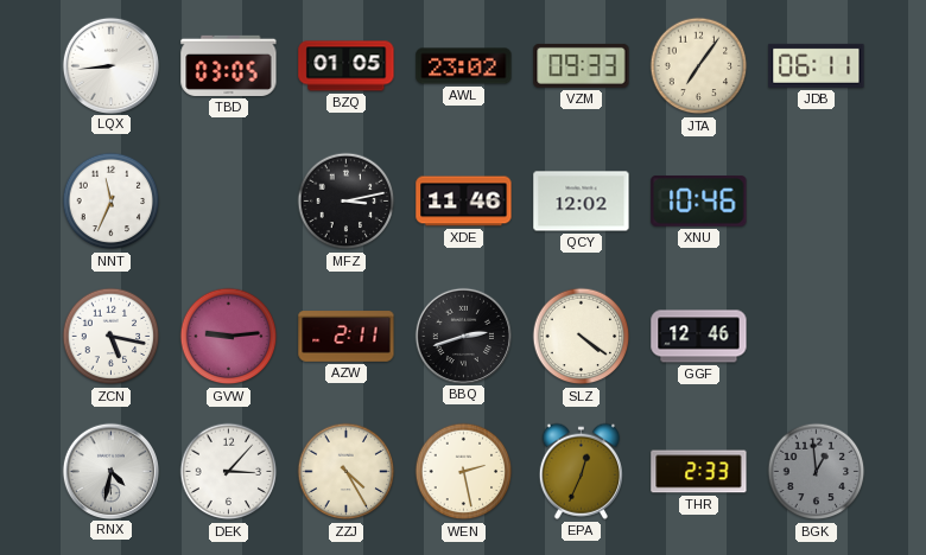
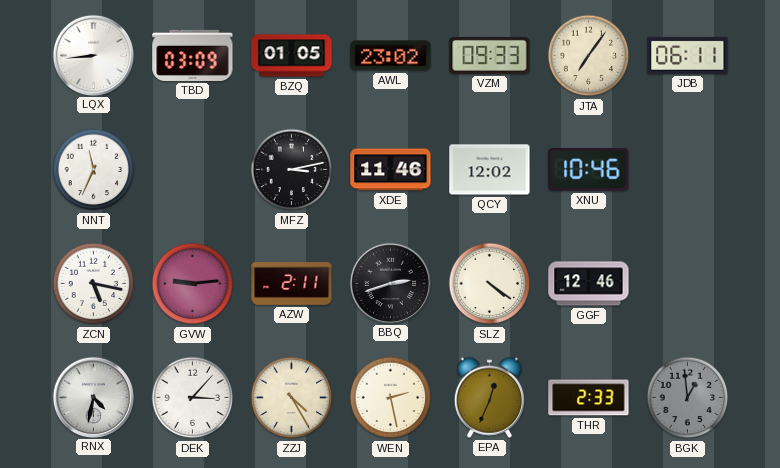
TBD: 03:05 -> 03:09
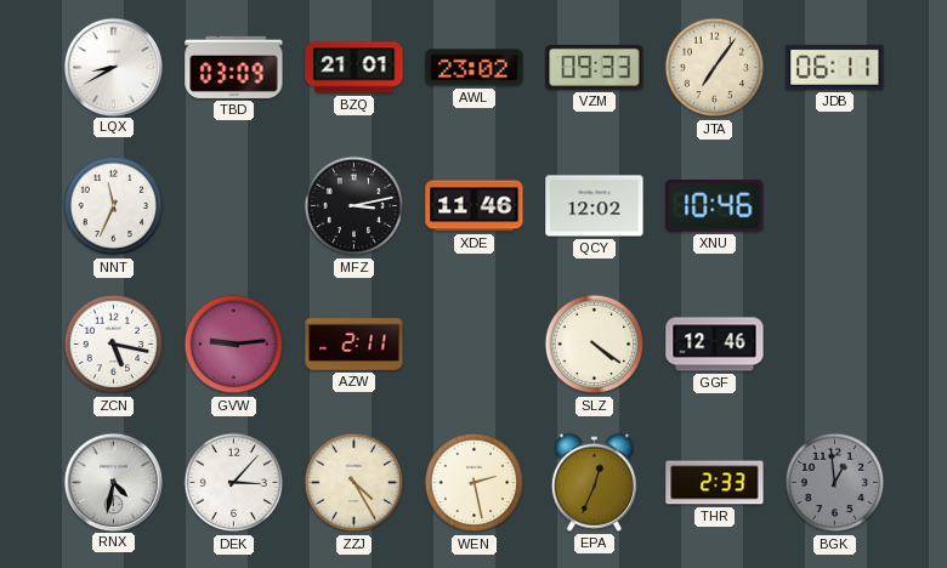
LQX: 8:44 -> 8:40
BZQ: 01:05 -> 21:01
BBQ: 2:42 -> none
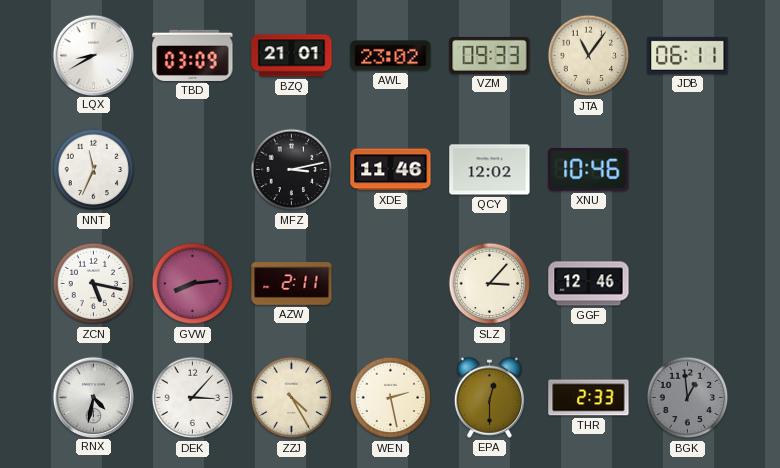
JTA: 7:06 -> 11:06
GVW: 9:14 -> 8:14
SLZ: 4:21 -> 3:07
EPA: 12:34 -> 12:30
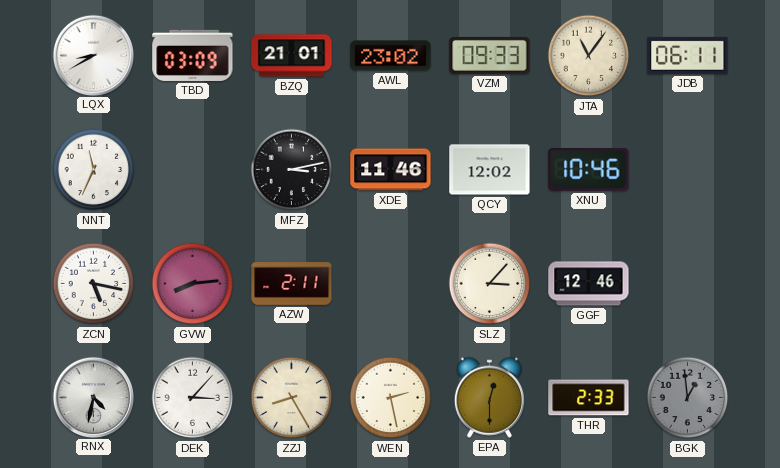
ZZJ: 4:25 -> 8:25
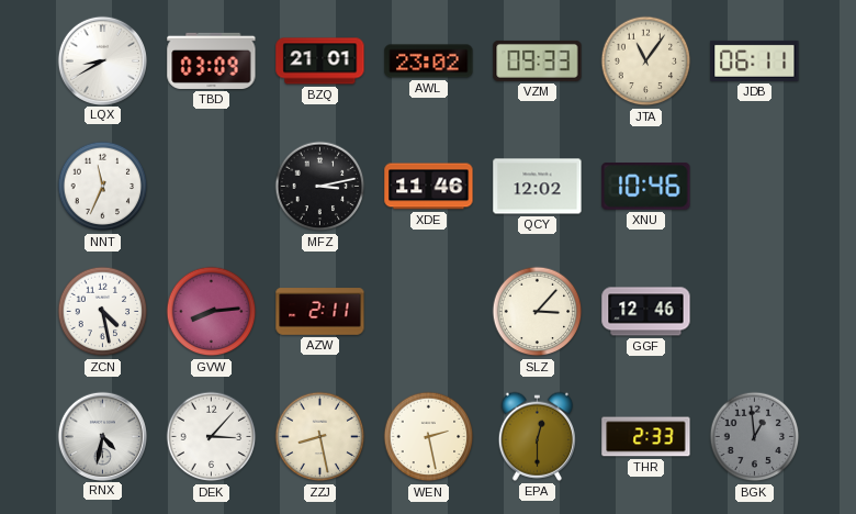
ZCN: 5:17 -> 4:28
ZZJ: 8:25 -> 8:28
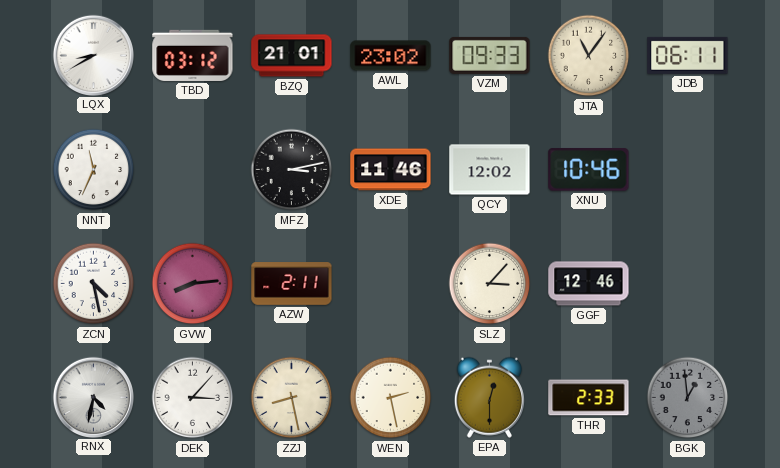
TBD: 03:09 -> 03:12
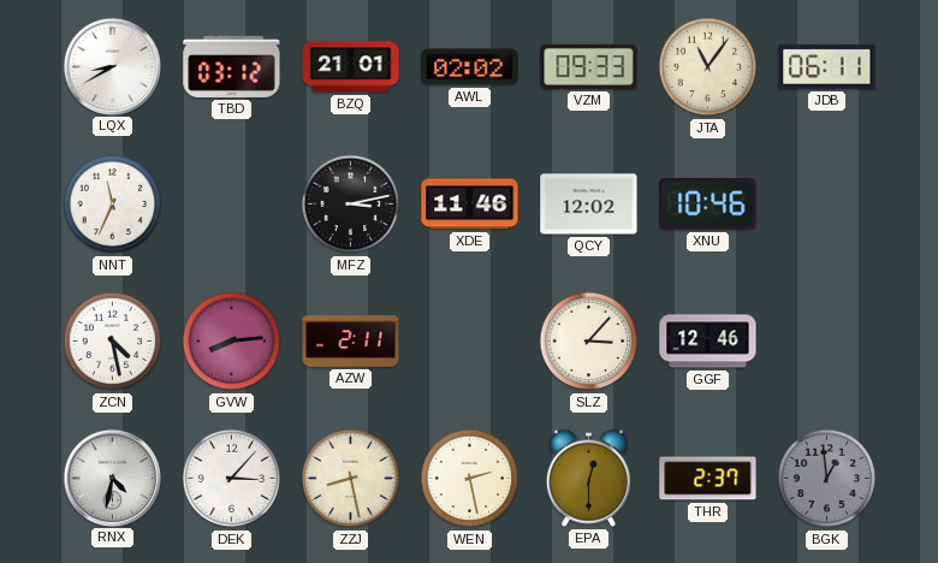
AWL: 23:02 -> 02:02
THR: 2:33 -> 2:37
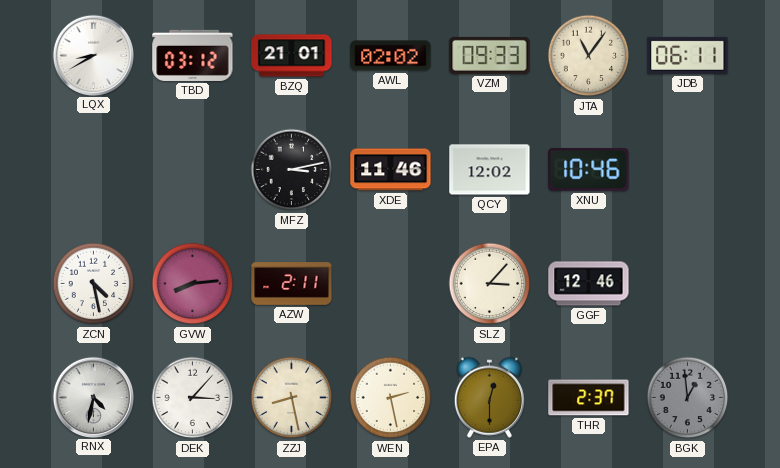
NNT: 11:34 -> none
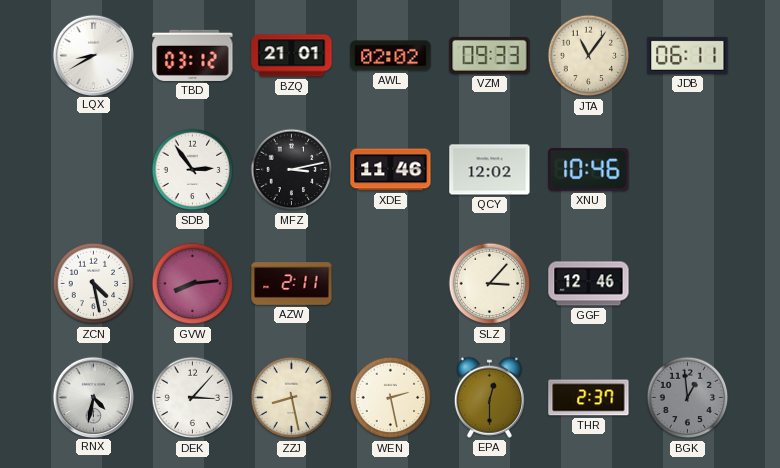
SDB: none -> 2:54
